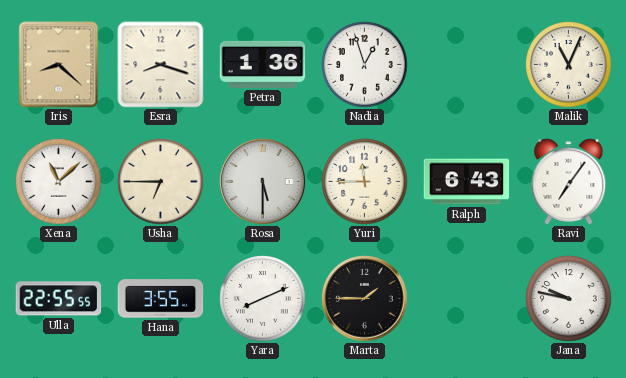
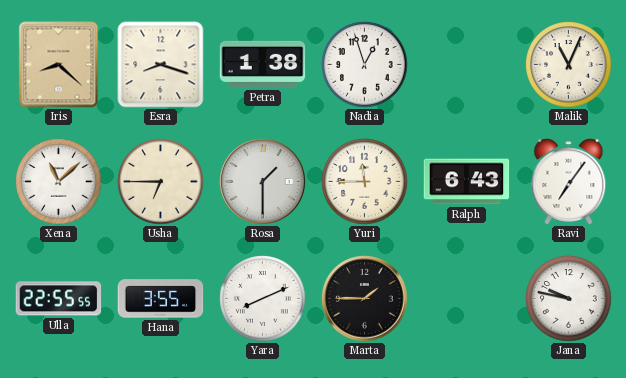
Petra: 1:36 -> 1:38
Rosa: 5:30 -> 1:30
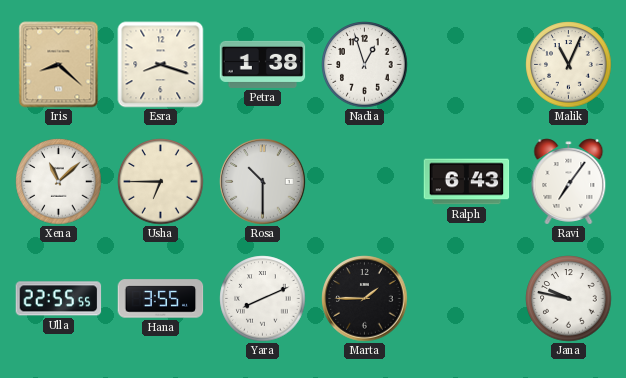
Rosa: 1:30 -> 10:30
Yuri: 11:45 -> none
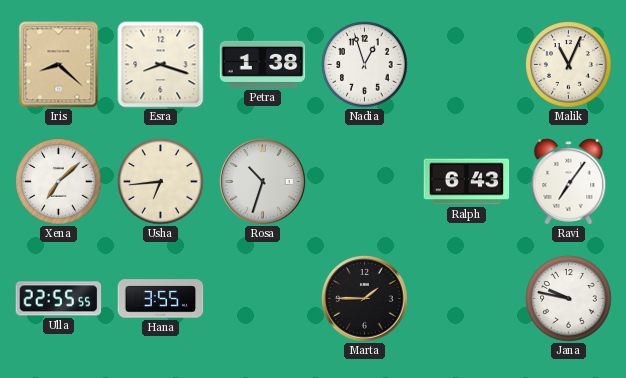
Xena: 11:08 -> 7:08
Usha: 6:45 -> 6:44
Rosa: 10:30 -> 10:33
Yara: 8:11 -> none
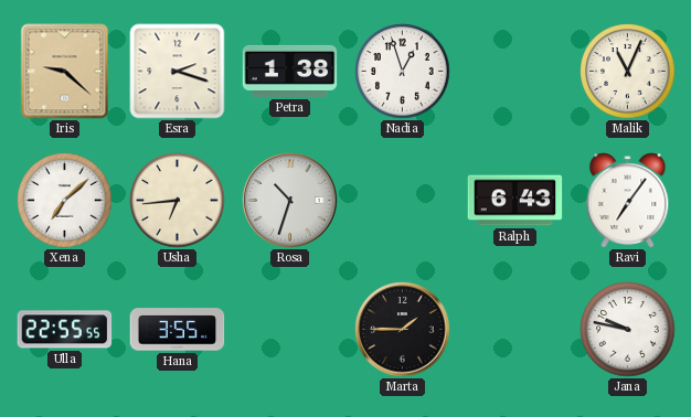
Iris: 8:22 -> 9:22
Esra: 8:18 -> 2:18
